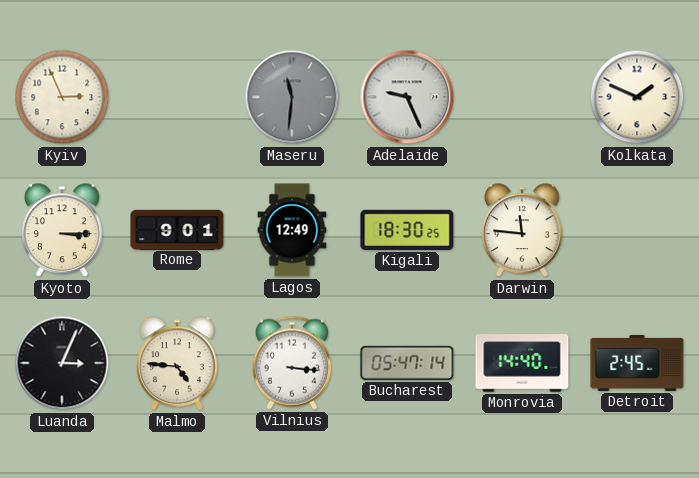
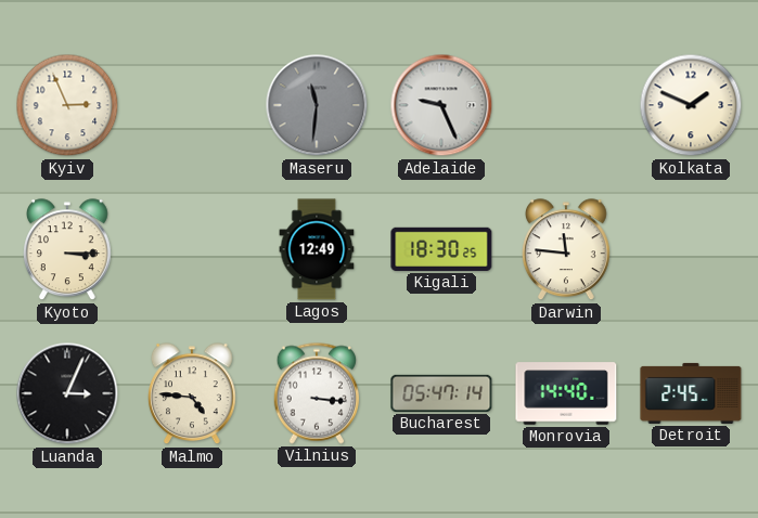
Rome: 9:01 -> none
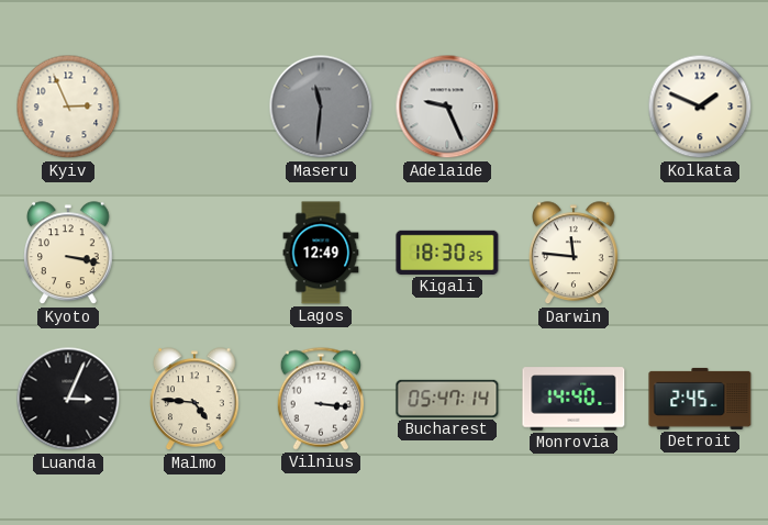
Kyoto: 3:15 -> 3:17
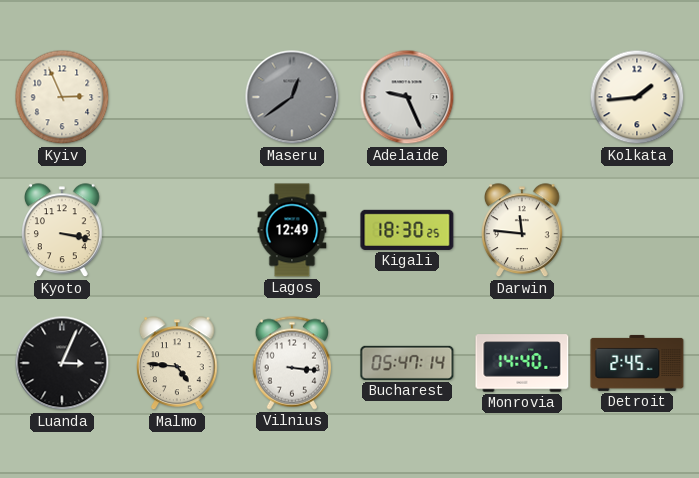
Maseru: 11:31 -> 12:39
Kolkata: 1:49 -> 1:44
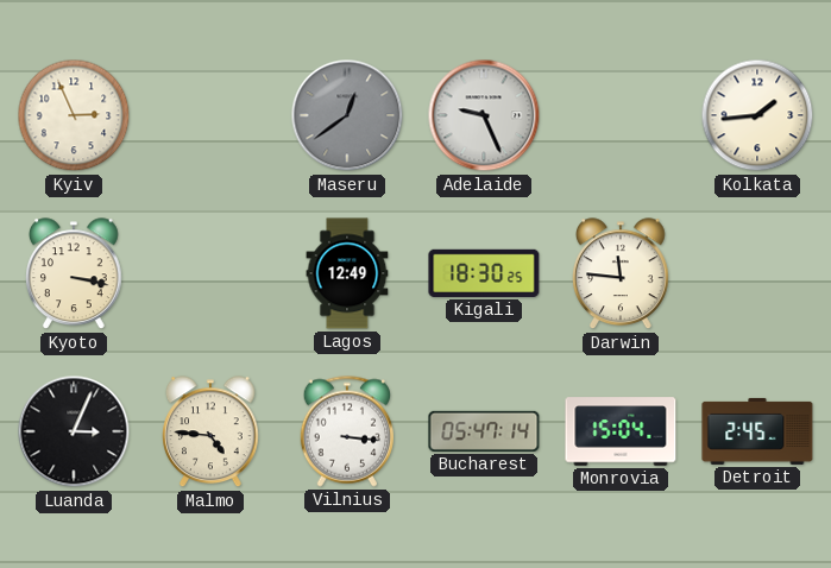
Monrovia: 14:40 -> 15:04
